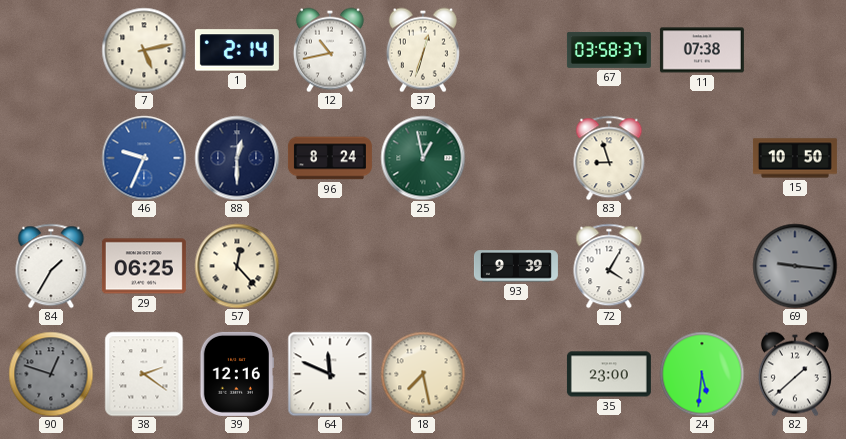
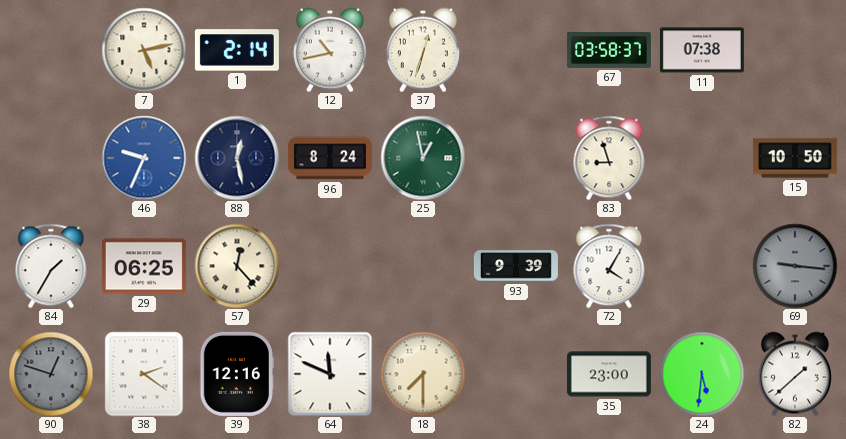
88: 12:30 -> 12:28
18: 7:28 -> 7:30
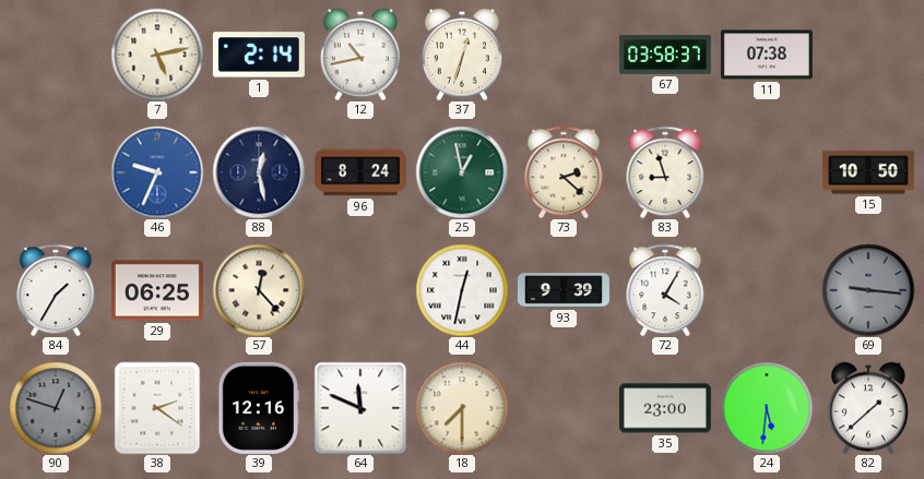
73: none -> 2:22
44: none -> 12:32
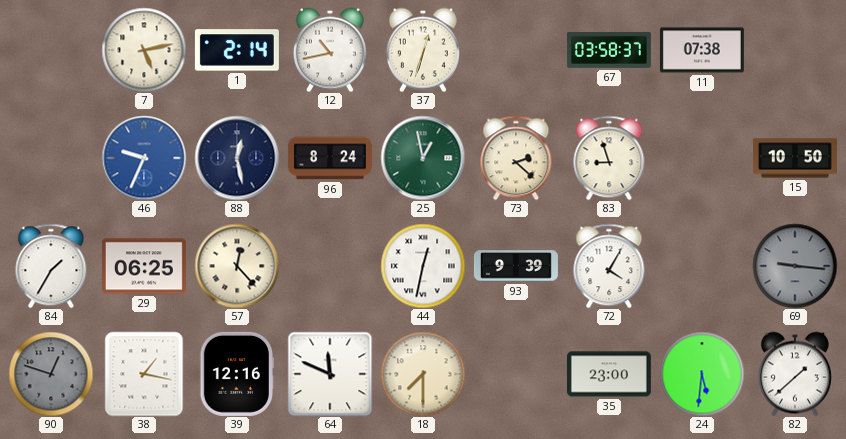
38: 2:21 -> 1:17
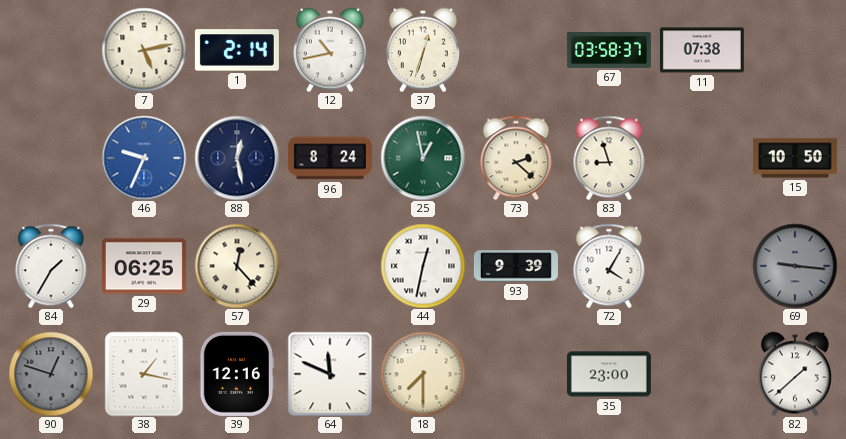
24: 5:31 -> none
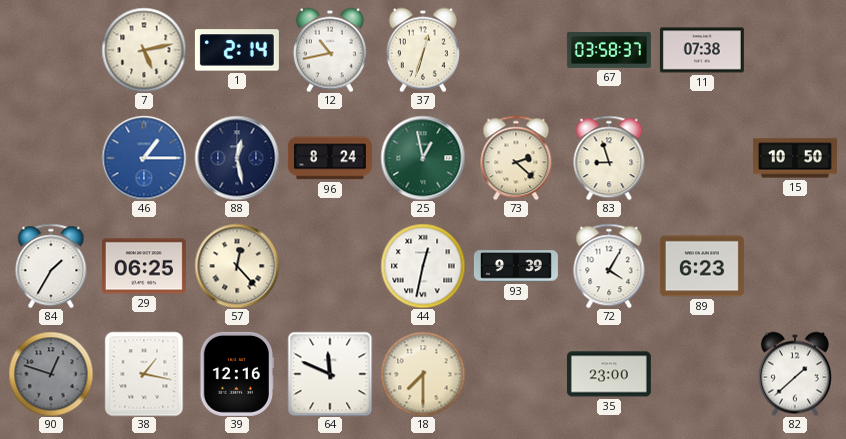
46: 9:34 -> 1:15
89: none -> 6:23
69: 9:16 -> none
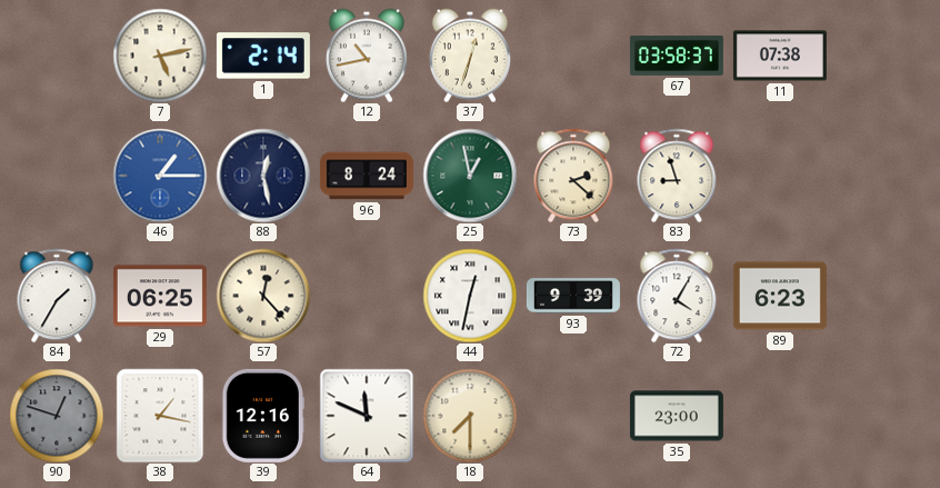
15: 10:50 -> none
82: 1:38 -> none
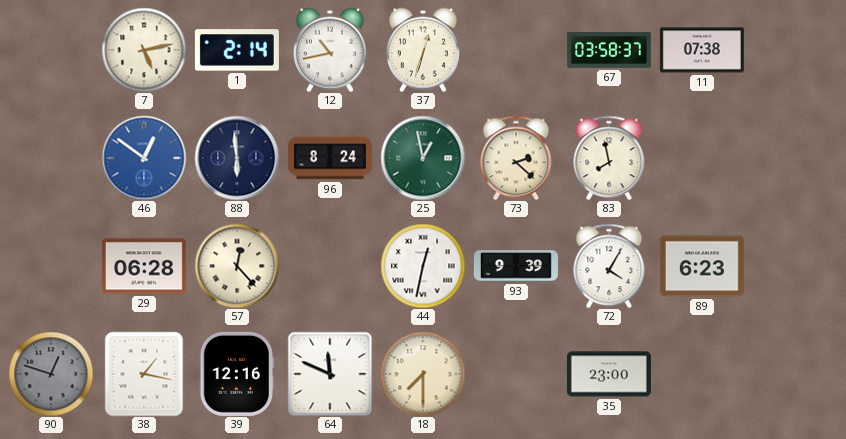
46: 1:15 -> 12:51
88: 12:28 -> 5:59
83: 8:57 -> 7:58
84: 1:35 -> none
29: 06:25 -> 06:28
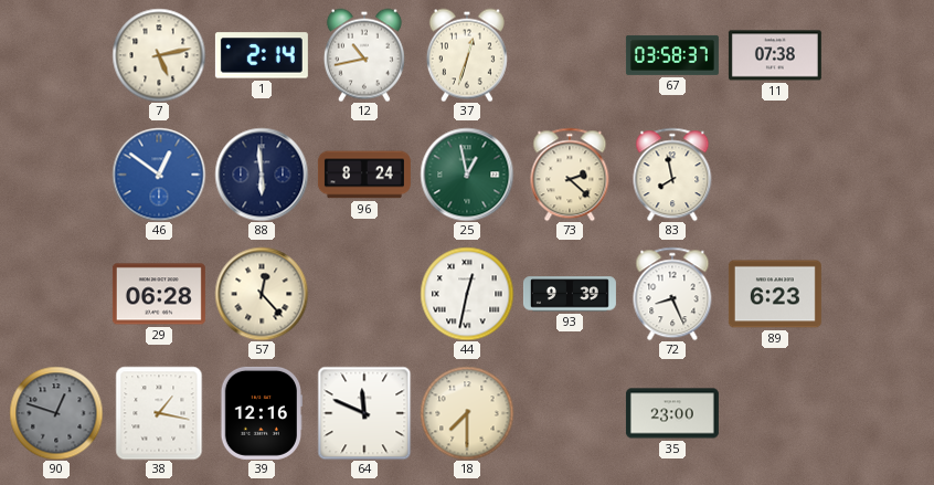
72: 4:05 -> 8:26
